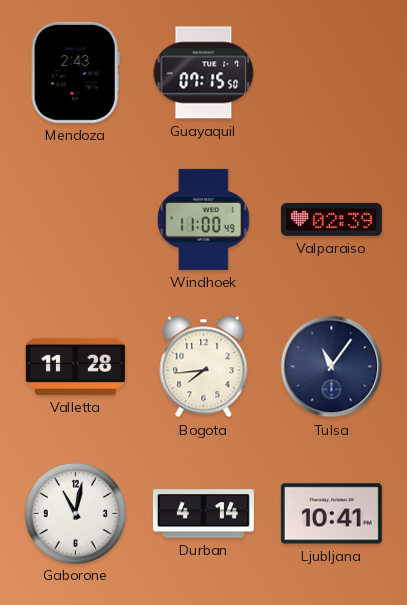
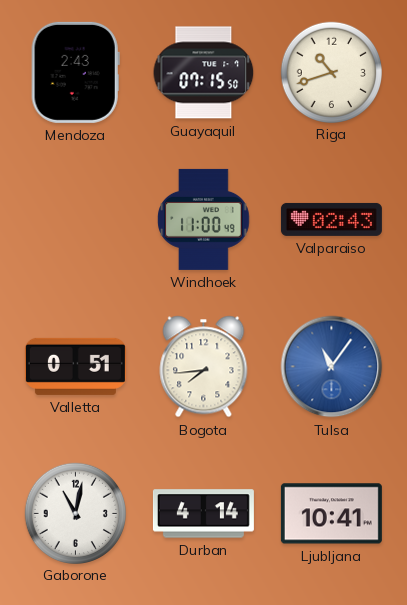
Riga: none -> 10:42
Valparaiso: 02:39 -> 02:43
Valletta: 11:28 -> 0:51
Tulsa dial: navy -> blue
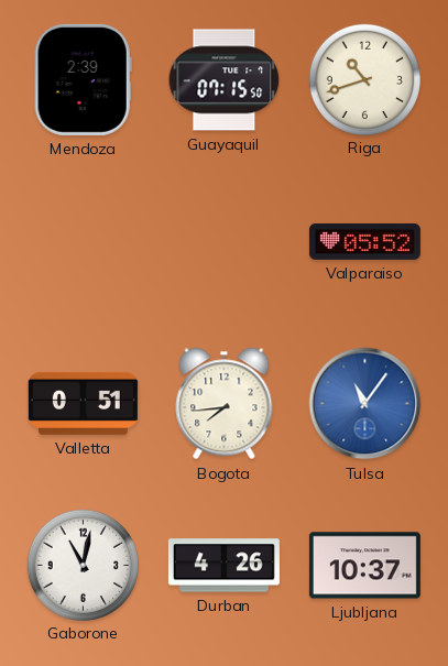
Mendoza: 2:43 -> 2:39
Windhoek: 11:00 -> none
Valparaiso: 02:43 -> 05:52
Durban: 4:14 -> 4:26
Ljubljana: 10:41 -> 10:37
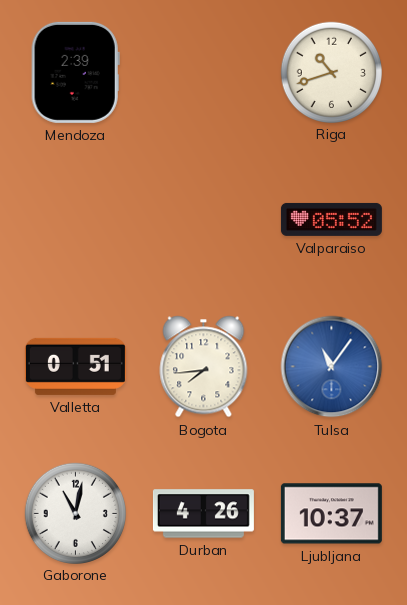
Guayaquil: 07:15 -> none
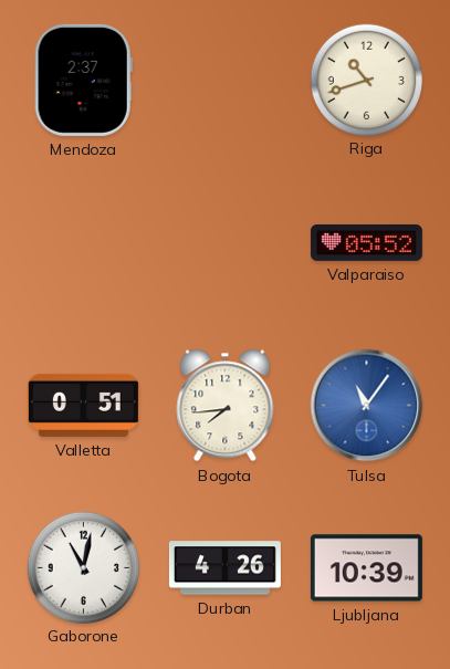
Mendoza: 2:39 -> 2:37
Ljubljana: 10:37 -> 10:39
